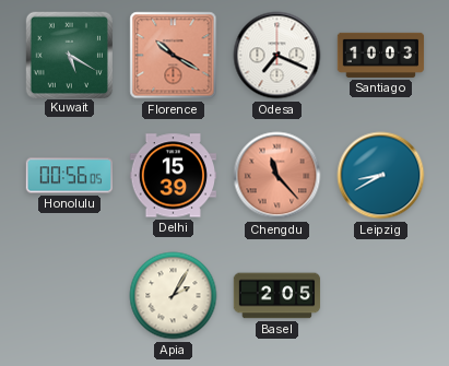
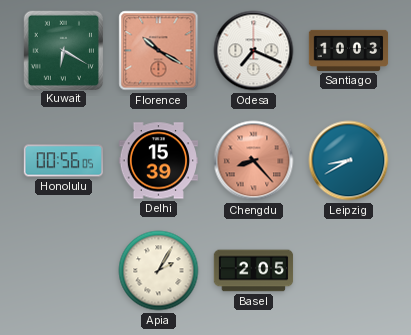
Kuwait: 5:20 -> 6:20
Chengdu: 11:23 -> 8:23
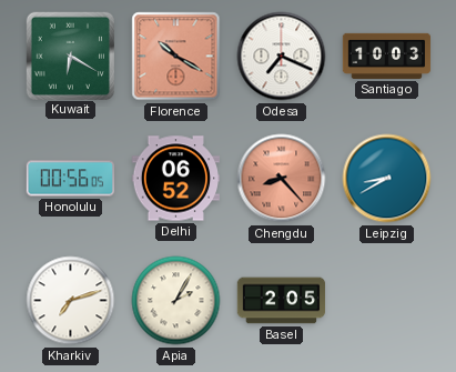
Delhi: 15:39 -> 06:52
Kharkiv: none -> 7:12
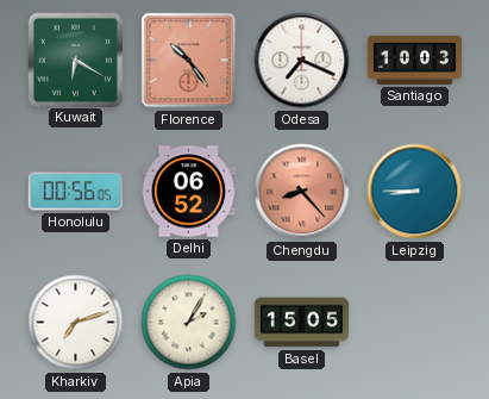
Florence: 10:20 -> 10:24
Leipzig: 8:40 -> 8:45
Basel: 2:05 -> 15:05
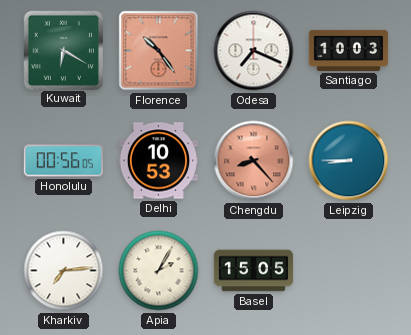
Delhi: 06:52 -> 10:53
Kharkiv: 7:12 -> 7:14
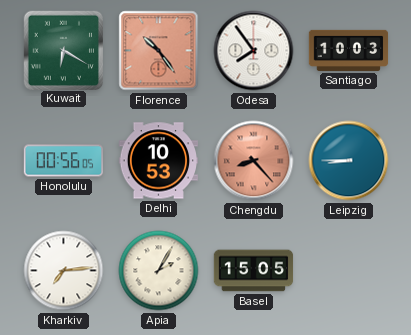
Odesa: 7:19 -> 7:54
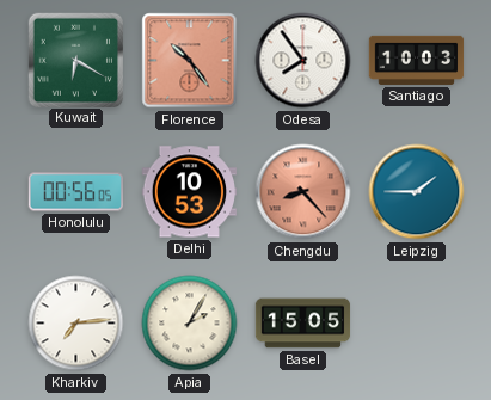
Leipzig: 8:45 -> 1:45
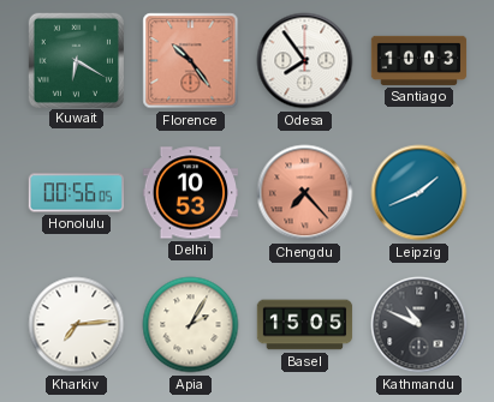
Chengdu: 8:23 -> 7:23
Leipzig: 1:45 -> 1:41
Kathmandu: none -> 10:49
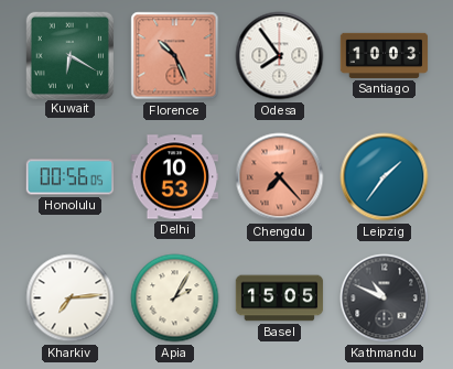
Florence: 10:24 -> 10:26
Leipzig: 1:41 -> 1:36
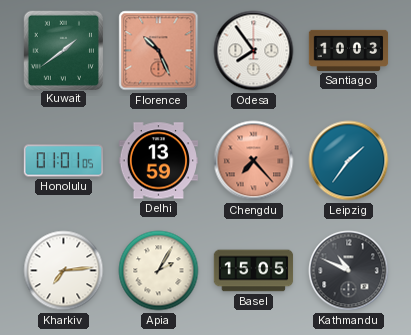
Kuwait: 6:20 -> 1:39
Honolulu: 00:56 -> 01:01
Delhi: 10:53 -> 13:59
